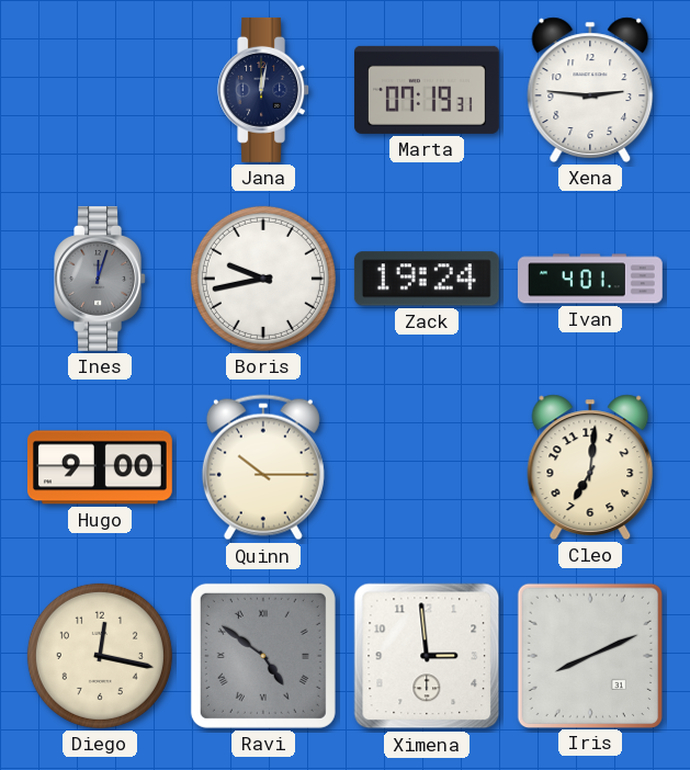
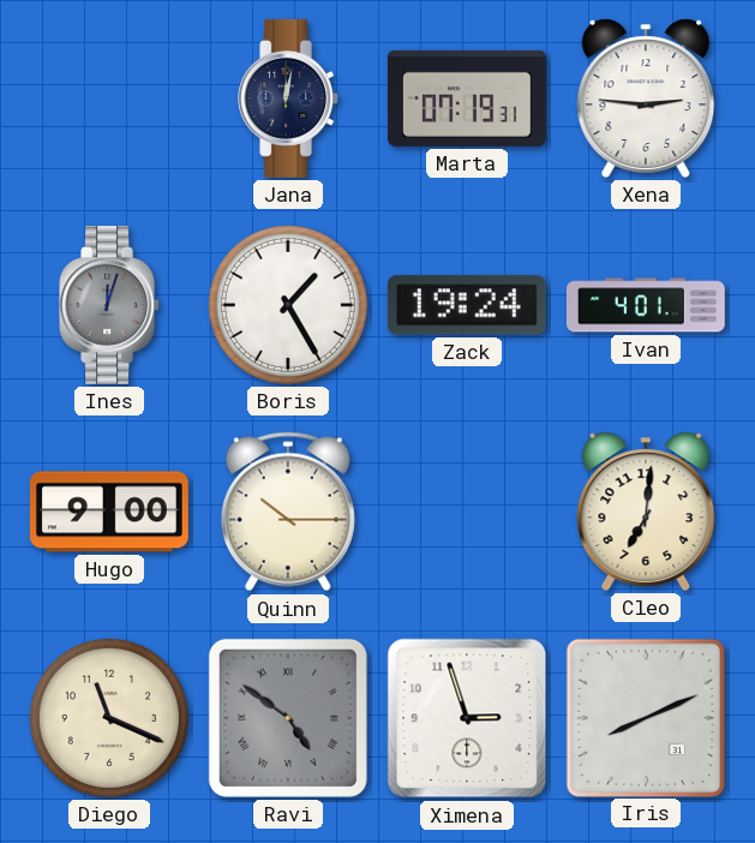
Boris: 9:43 -> 1:25
Diego: 12:17 -> 11:19
Ximena: 2:59 -> 2:57
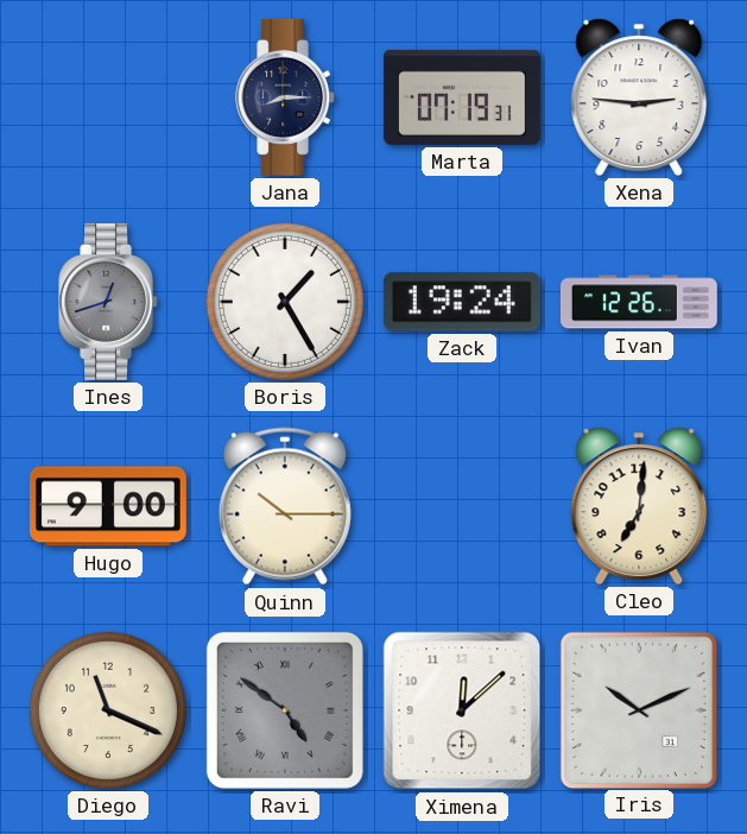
Jana: 12:02 -> 8:15
Ines: 12:03 -> 12:42
Ivan: 4:01 -> 12:26
Ximena: 2:57 -> 12:08
Iris: 8:11 -> 10:11
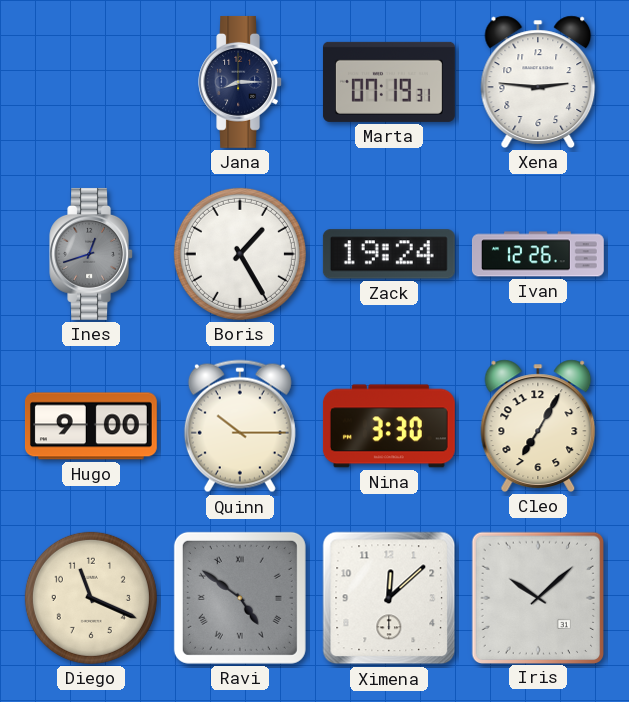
Nina: none -> 3:30
Cleo: 7:01 -> 7:05
Iris: 10:11 -> 10:08
